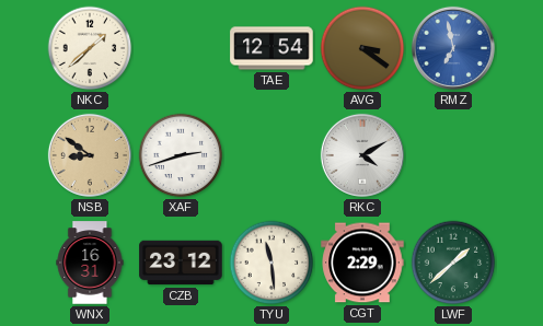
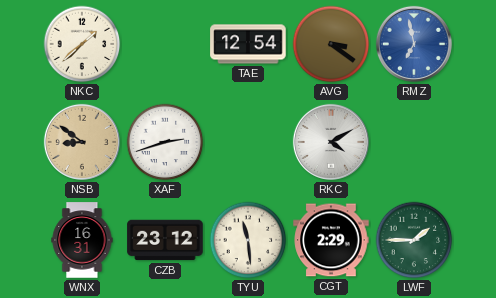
LWF: 1:38 -> 1:45
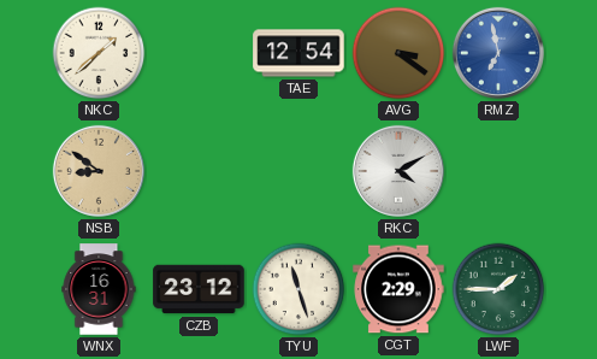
XAF: 2:42 -> none
TYU: 11:29 -> 11:27
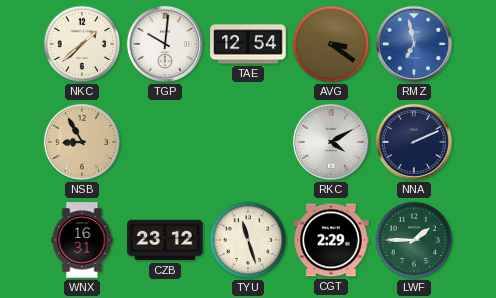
TGP: none -> 10:01
NSB: 8:51 -> 8:55
NNA: none -> 2:11
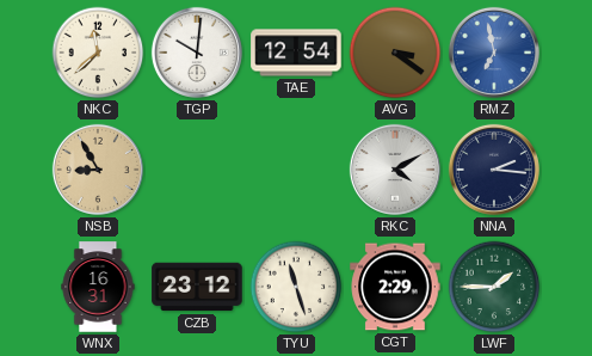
NKC: 1:38 -> 11:38
NNA: 2:11 -> 2:16
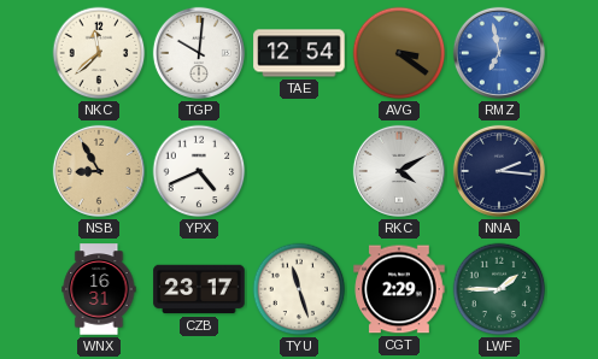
YPX: none -> 4:41
CZB: 23:12 -> 23:17
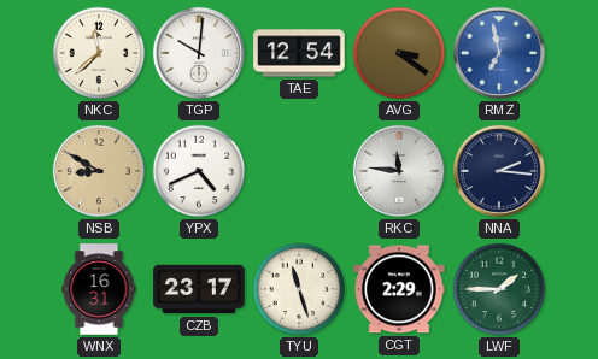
NSB: 8:55 -> 8:50
RKC: 4:10 -> 11:46
